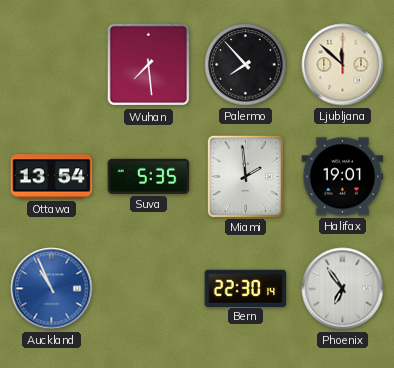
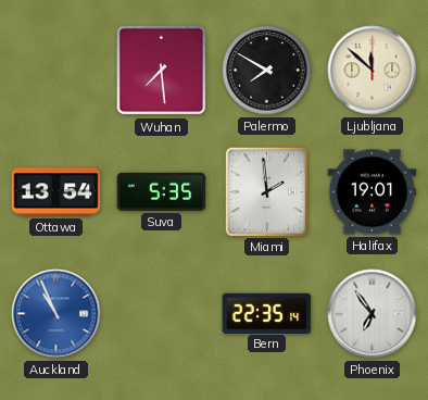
Palermo: 7:53 -> 7:50
Bern: 22:30 -> 22:35
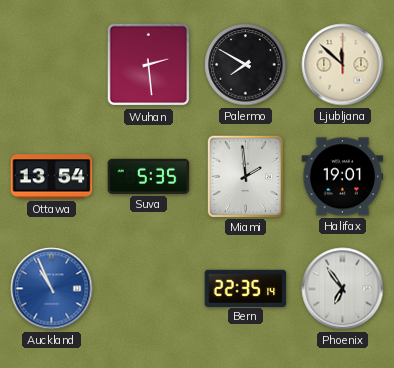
Wuhan: 7:29 -> 2:29
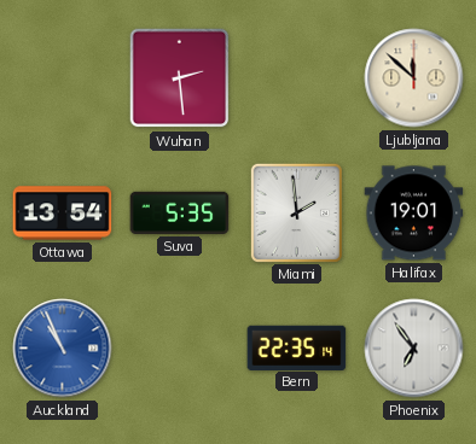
Palermo: 7:50 -> none
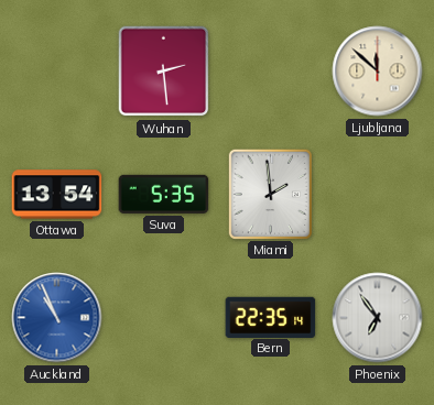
Halifax: 19:01 -> none
